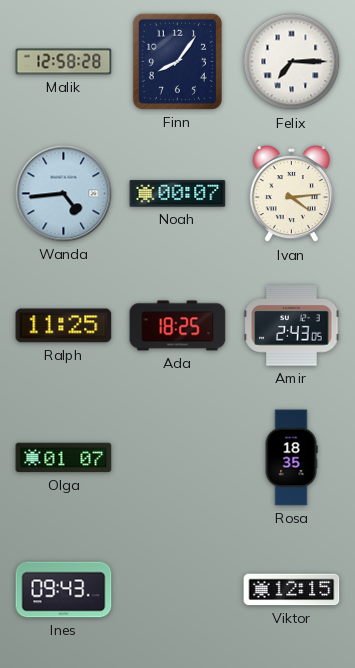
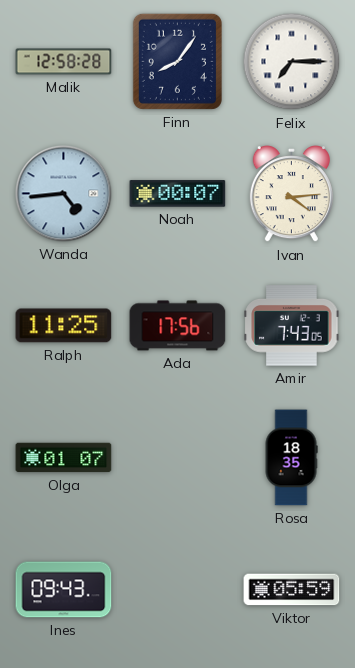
Ada: 18:25 -> 17:56
Amir: 2:43 -> 7:43
Viktor: 12:15 -> 05:59
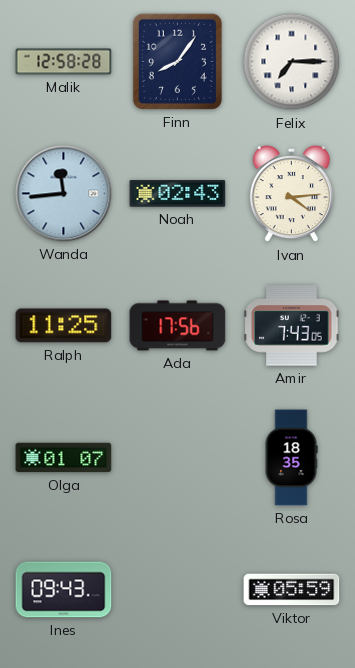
Wanda: 4:44 -> 11:44
Noah: 00:07 -> 02:43
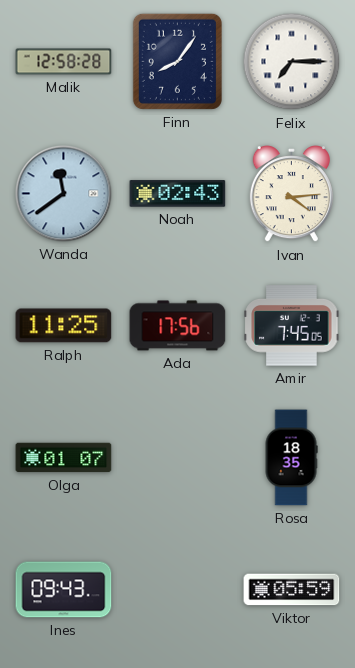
Wanda: 11:44 -> 11:39
Amir: 7:43 -> 7:45
